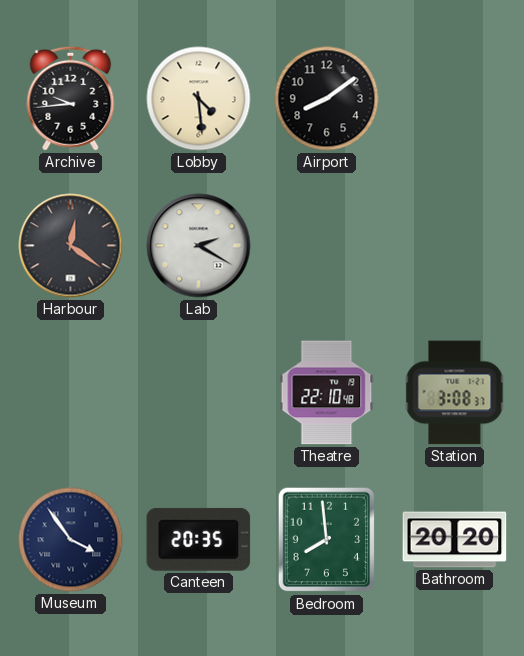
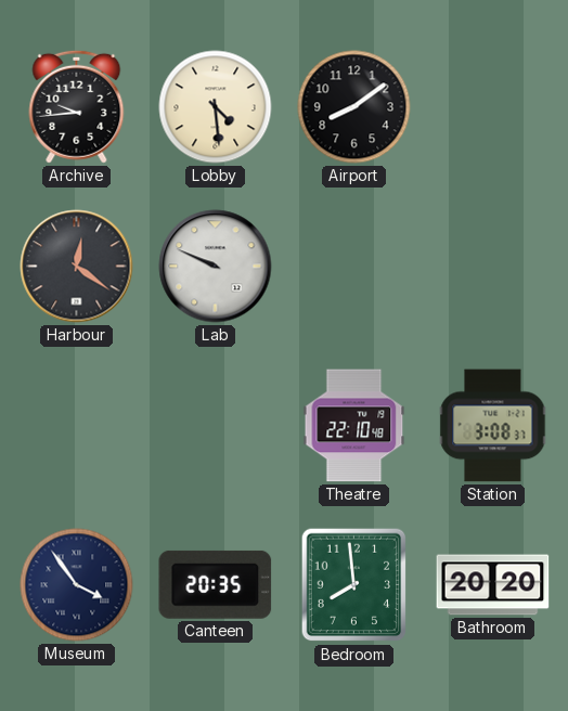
Lab: 2:20 -> 9:49
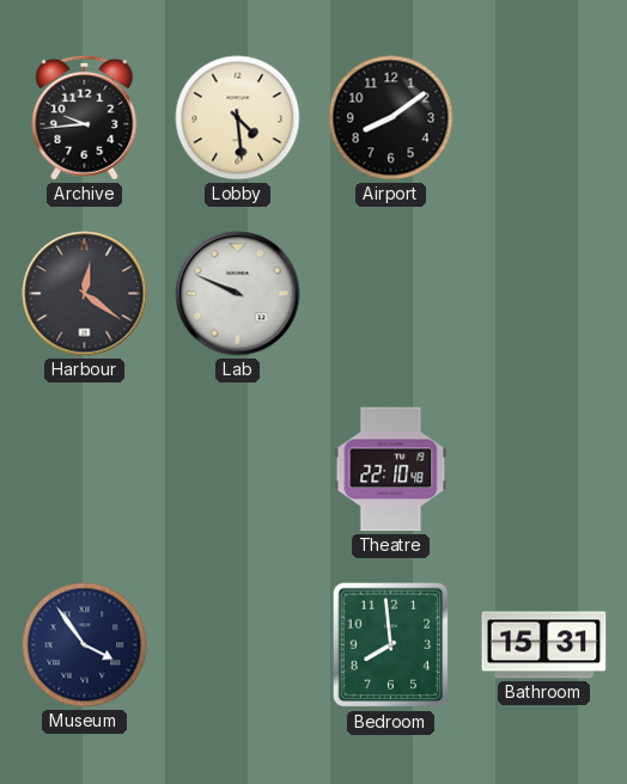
Station: 3:08 -> none
Canteen: 20:35 -> none
Bathroom: 20:20 -> 15:31
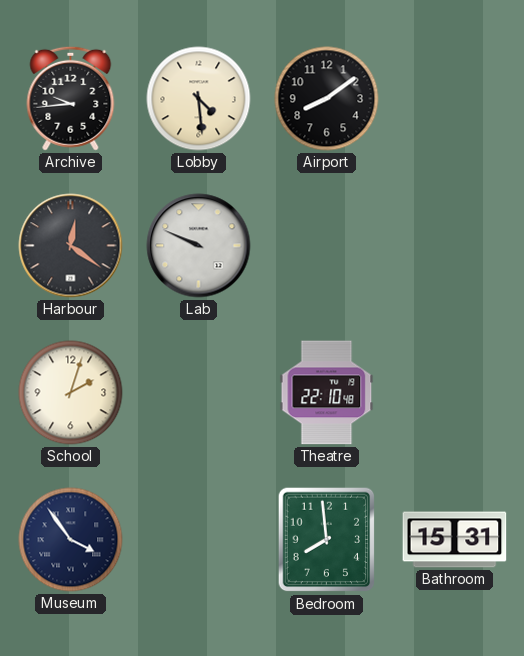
School: none -> 2:03
